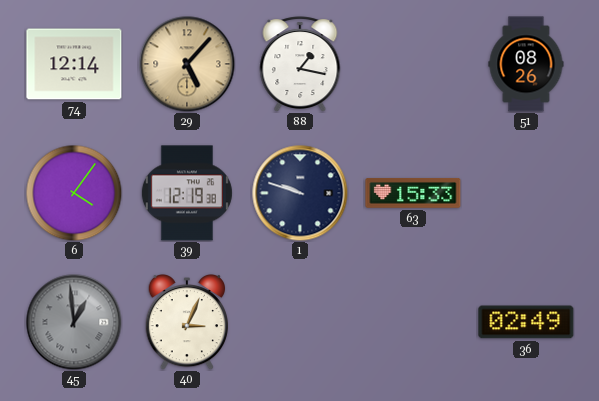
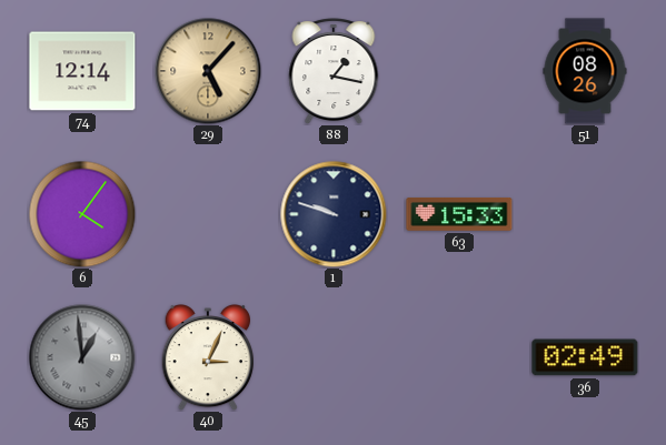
39: 12:19 -> none
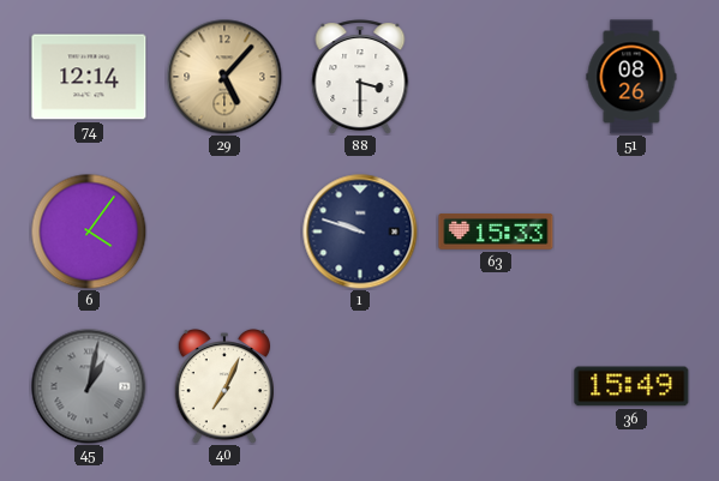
88: 1:17 -> 3:30
45: 12:59 -> 1:02
40: 3:04 -> 7:04
36: 02:49 -> 15:49
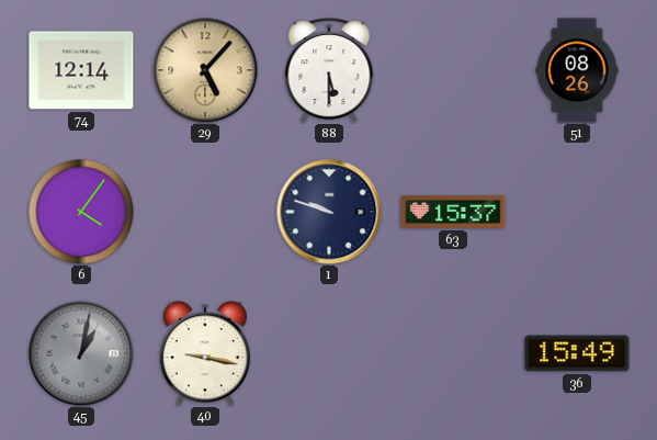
88: 3:30 -> 5:30
63: 15:33 -> 15:37
40: 7:04 -> 9:17
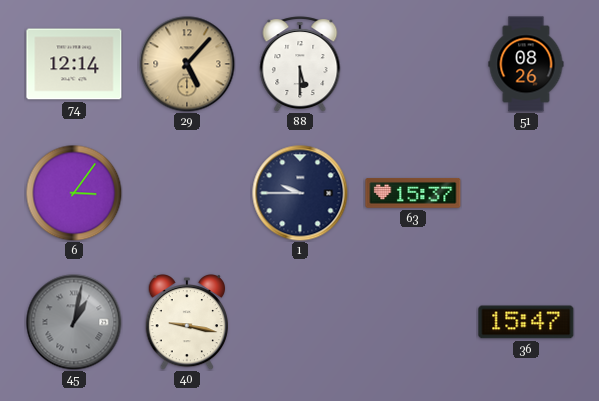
6: 4:06 -> 3:06
1: 9:48 -> 9:45
36: 15:49 -> 15:47
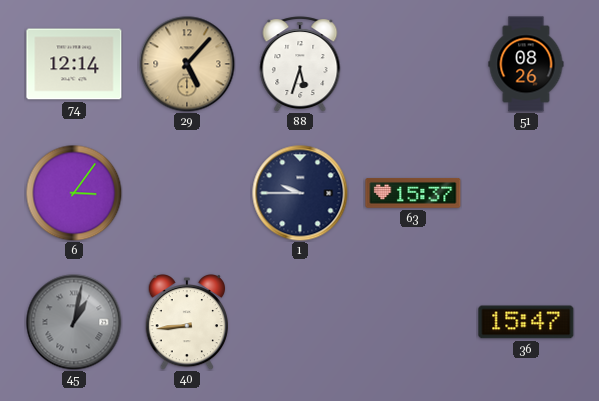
88: 5:30 -> 5:33
40: 9:17 -> 8:44
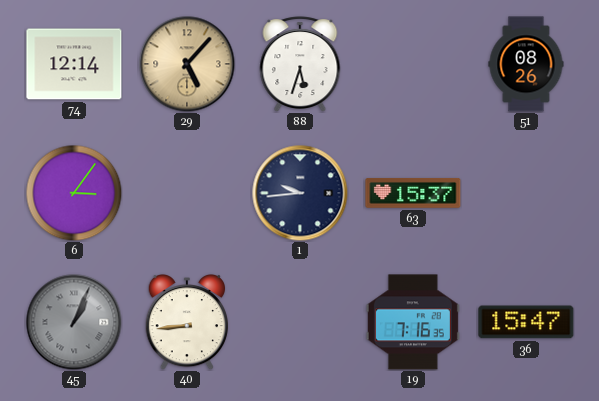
1: 9:45 -> 9:44
45: 1:02 -> 1:04
19: none -> 7:16
